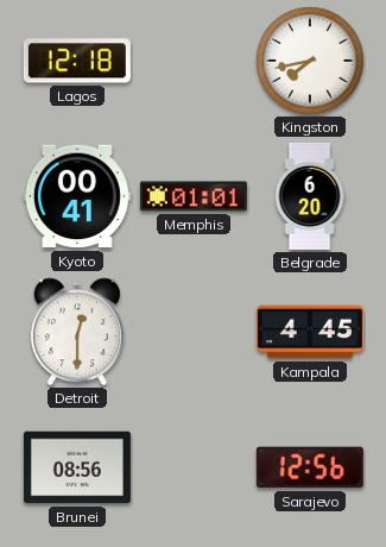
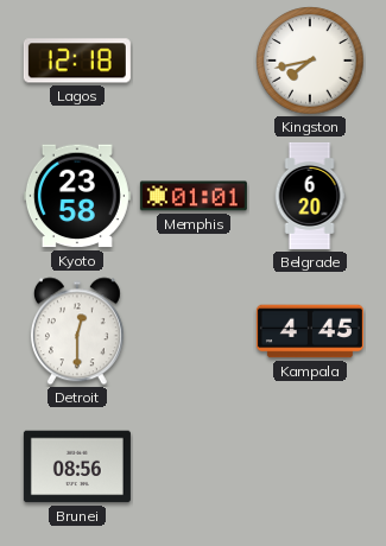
Kyoto: 00:41 -> 23:58
Sarajevo: 12:56 -> none
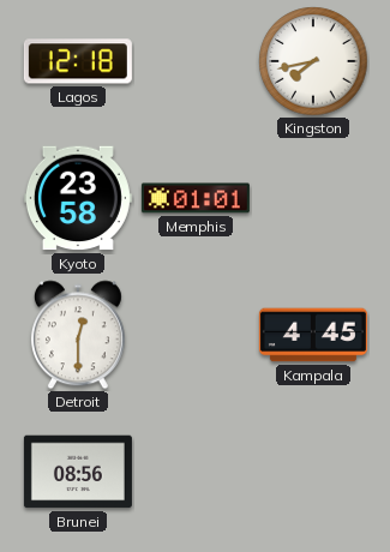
Belgrade: 6:20 -> none
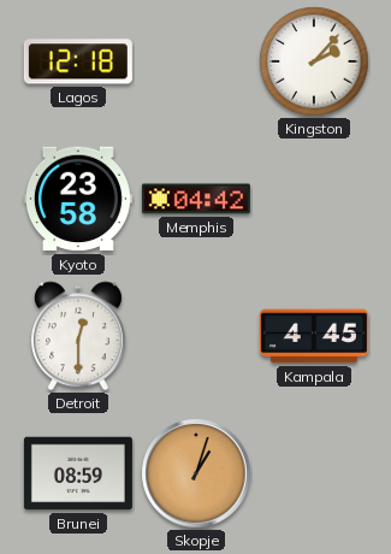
Kingston: 7:43 -> 2:07
Memphis: 01:01 -> 04:42
Brunei: 08:56 -> 08:59
Skopje: none -> 1:03
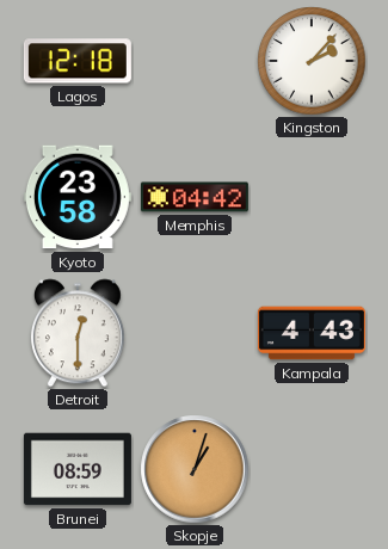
Kampala: 4:45 -> 4:43
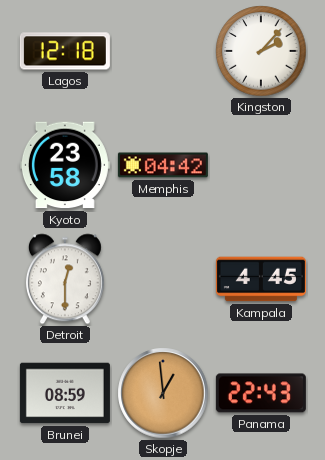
Kampala: 4:43 -> 4:45
Skopje: 1:03 -> 12:59
Panama: none -> 22:43
